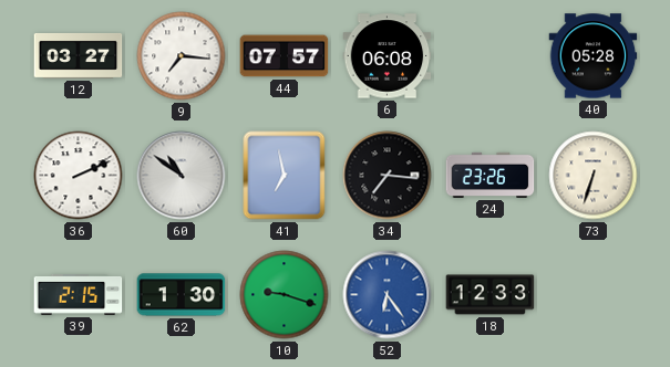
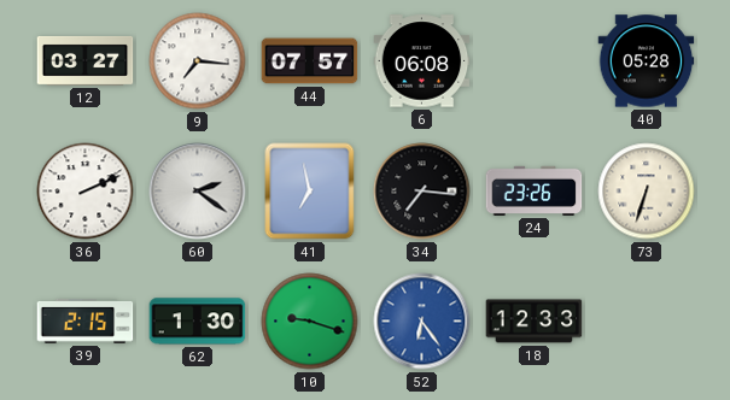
60: 10:51 -> 2:21
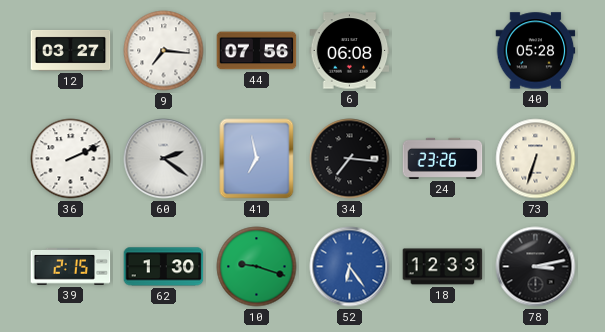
44: 07:57 -> 07:56
78: none -> 3:13
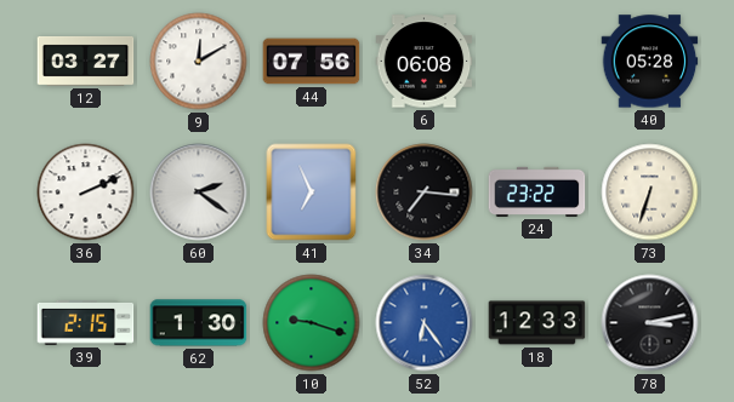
9: 7:16 -> 12:10
41: 6:58 -> 6:56
24: 23:26 -> 23:22
